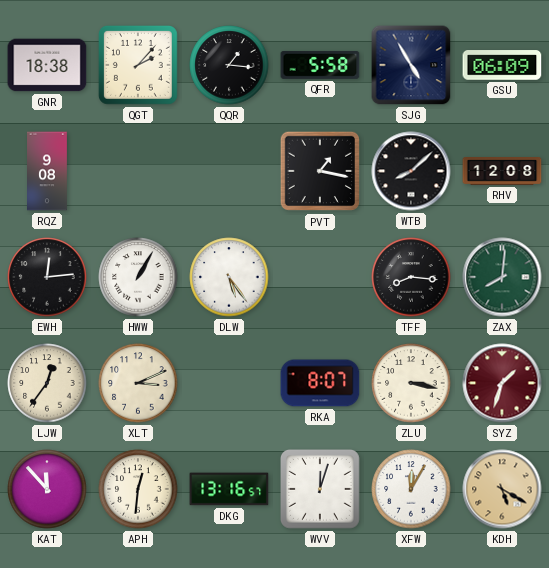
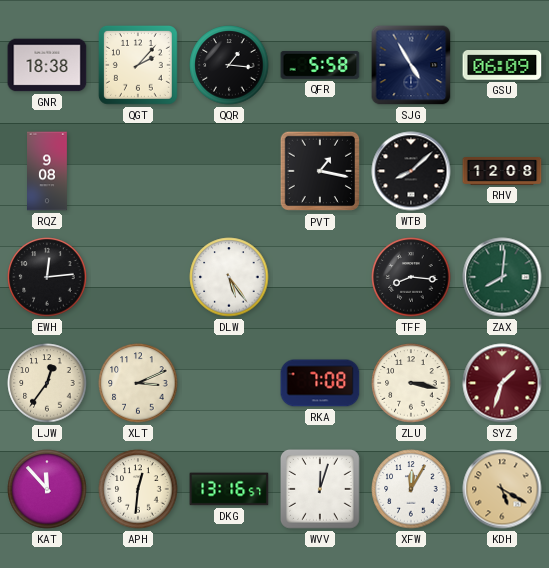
HWW: 1:05 -> none
RKA: 8:07 -> 7:08
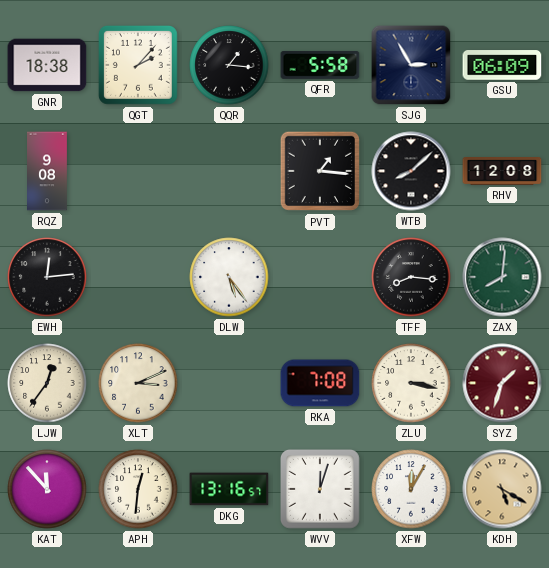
SJG: 4:55 -> 2:55
PVT: 1:17 -> 1:16
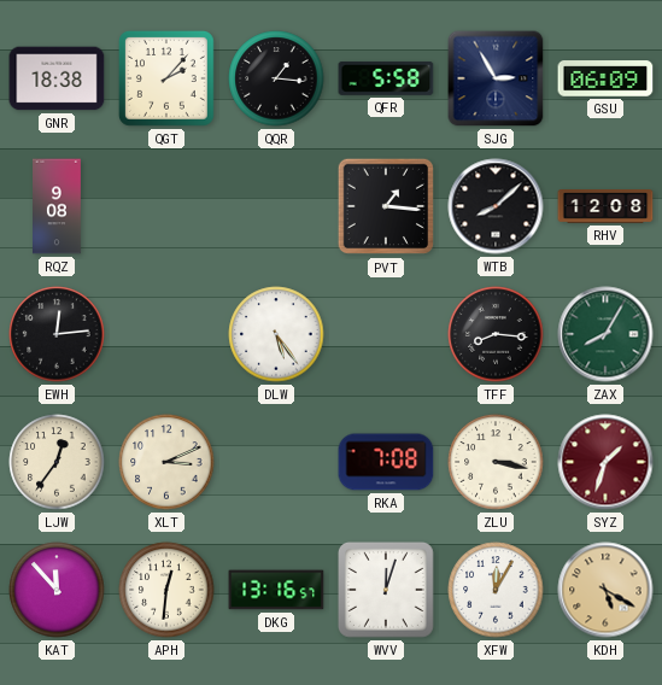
ZAX: 8:01 -> 8:05
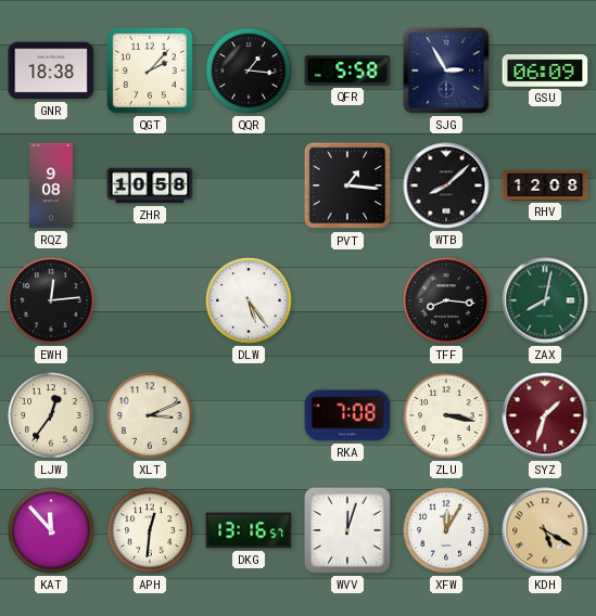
ZHR: none -> 10:58
ZAX: 8:05 -> 8:02
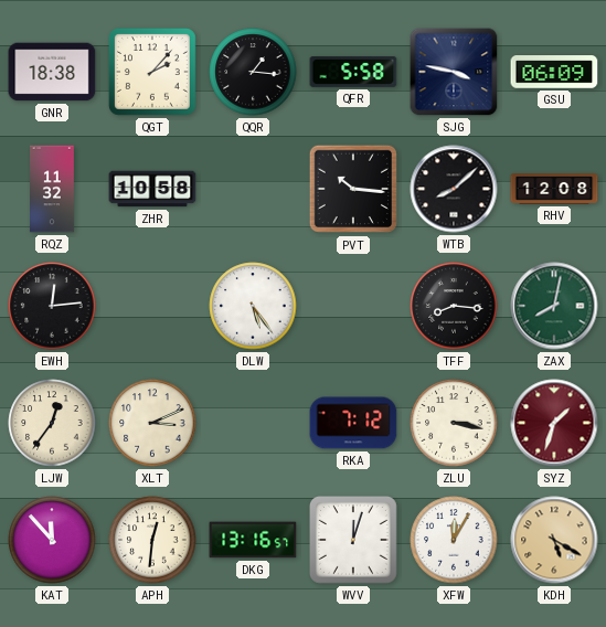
SJG: 2:55 -> 3:47
RQZ: 9:08 -> 11:32
PVT: 1:16 -> 10:16
RKA: 7:08 -> 7:12
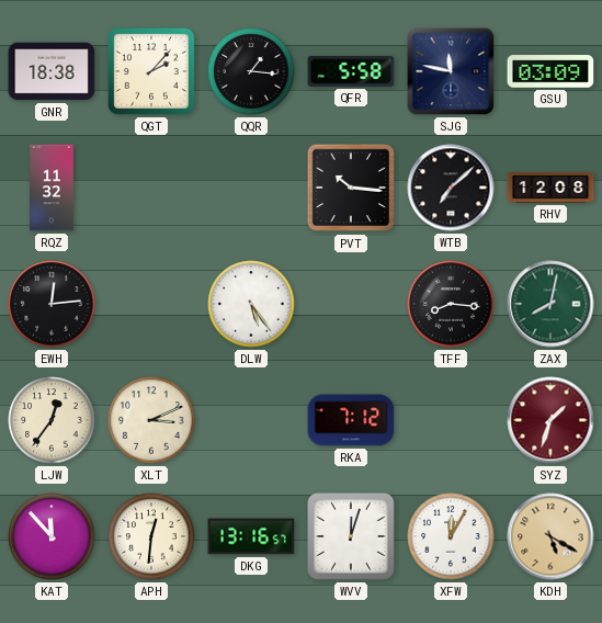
SJG: 3:47 -> 11:47
GSU: 06:09 -> 03:09
ZHR: 10:58 -> none
WTB: 8:08 -> 7:08
ZLU: 3:17 -> none
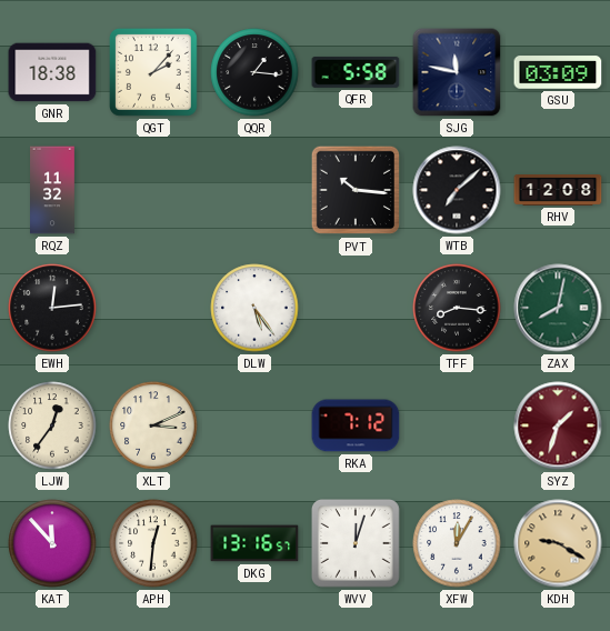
KDH: 5:20 -> 9:20
